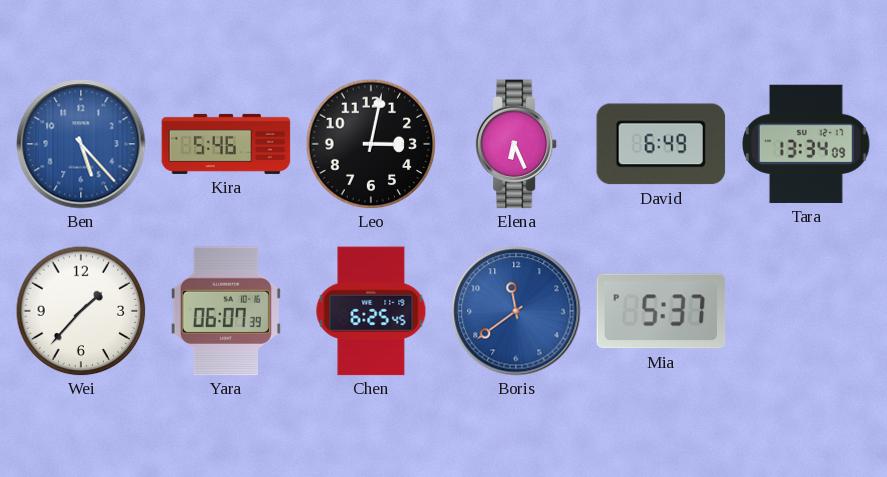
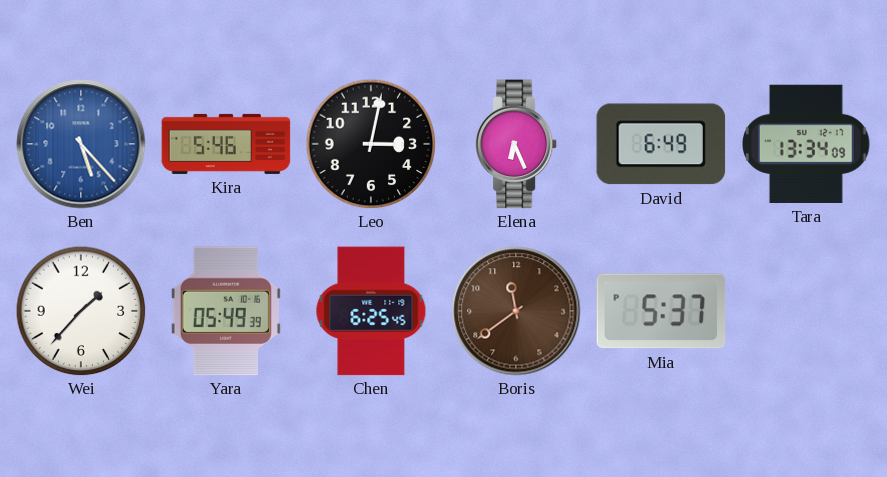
Yara: 06:07 -> 05:49
Boris dial: blue -> brown
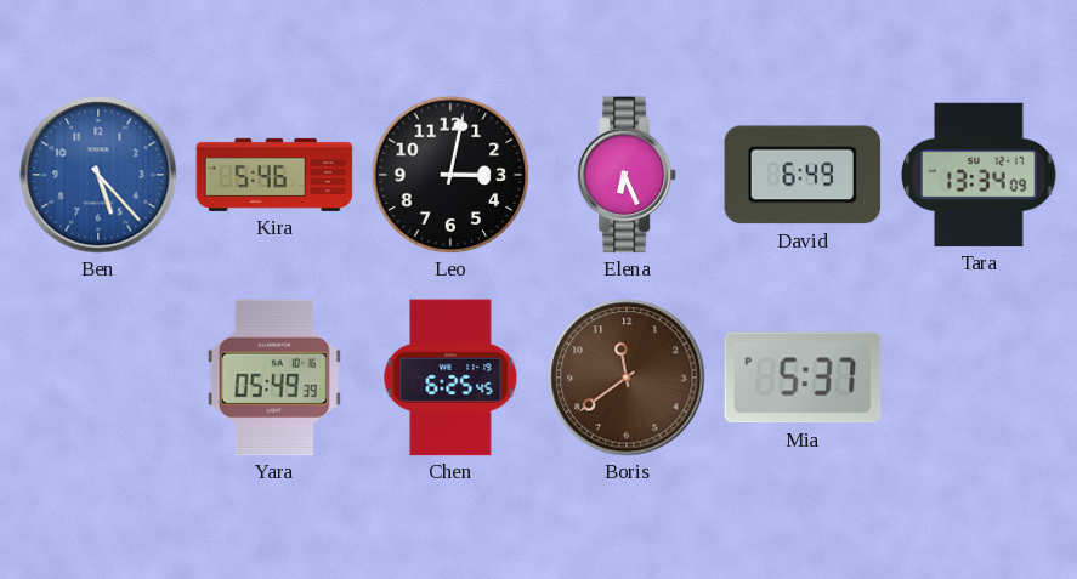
Wei: 1:37 -> none
